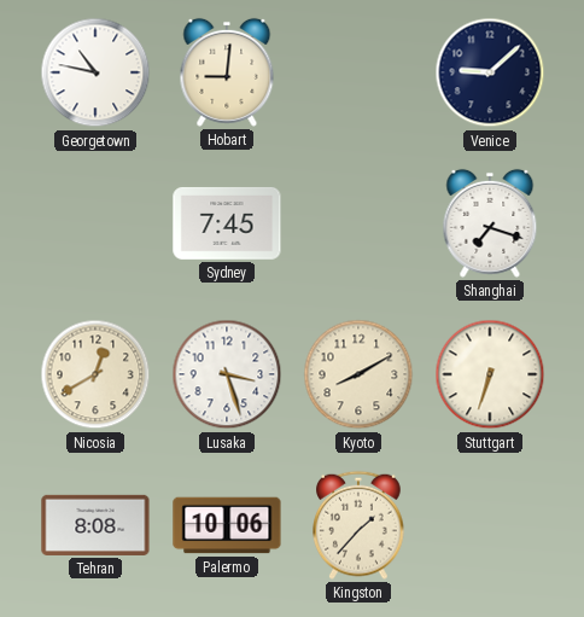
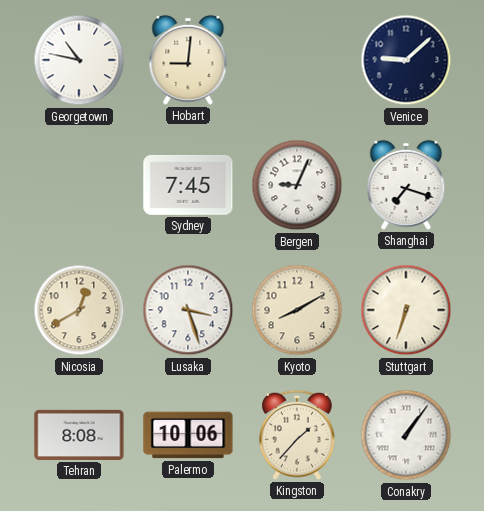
Bergen: none -> 9:04
Conakry: none -> 1:06
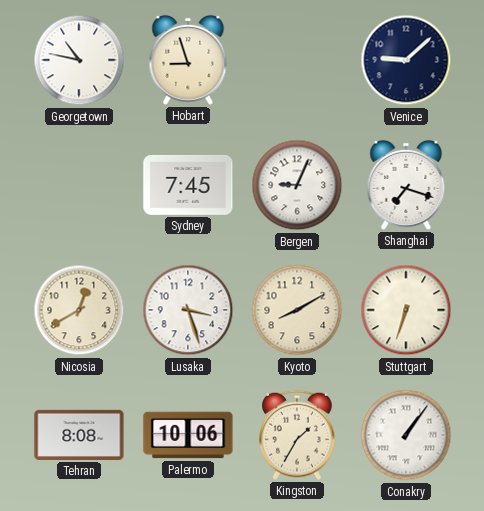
Hobart: 9:01 -> 8:57
Kingston: 1:37 -> 1:35
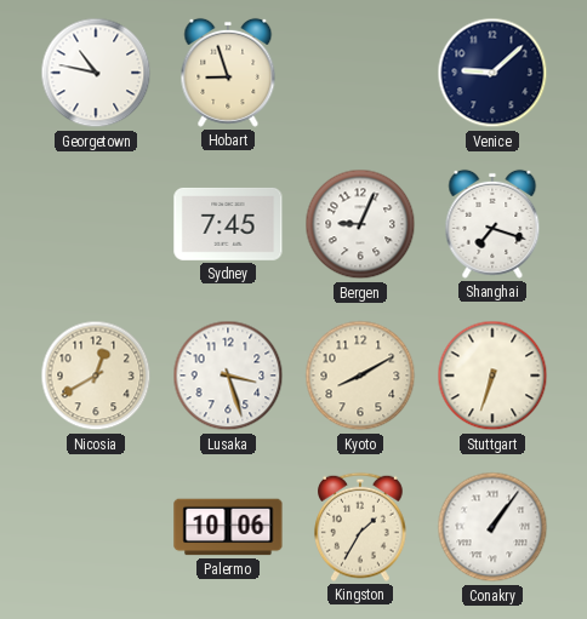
Tehran: 8:08 -> none
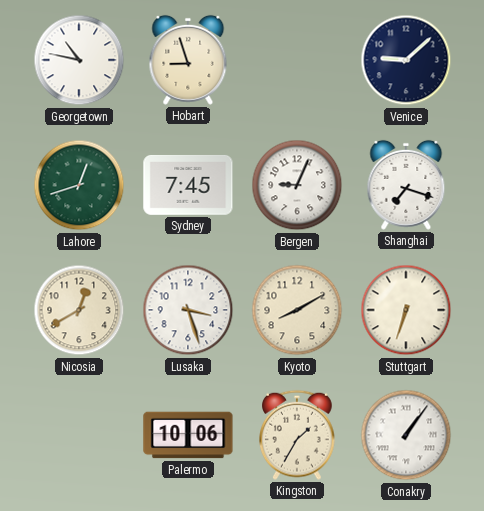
Lahore: none -> 12:42
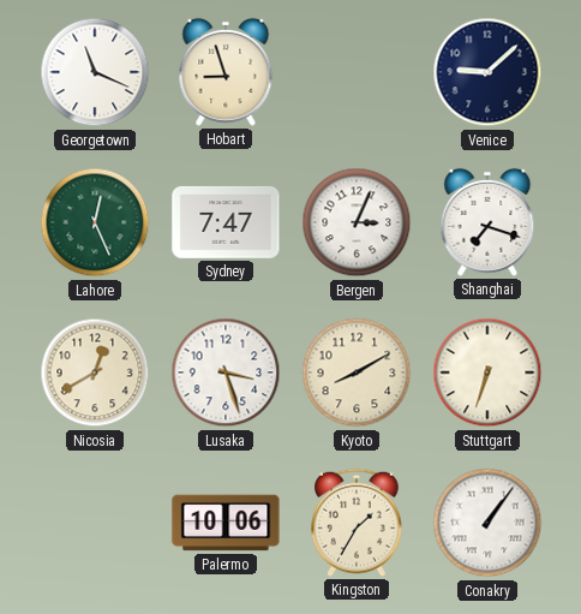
Georgetown: 10:47 -> 11:19
Lahore: 12:42 -> 12:26
Sydney: 7:45 -> 7:47
Bergen: 9:04 -> 3:04
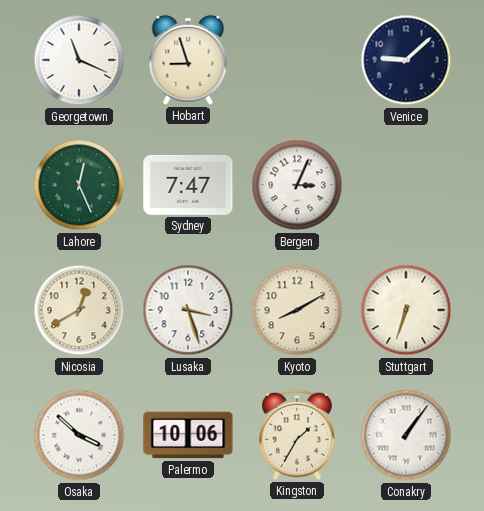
Shanghai: 7:18 -> none
Osaka: none -> 3:52
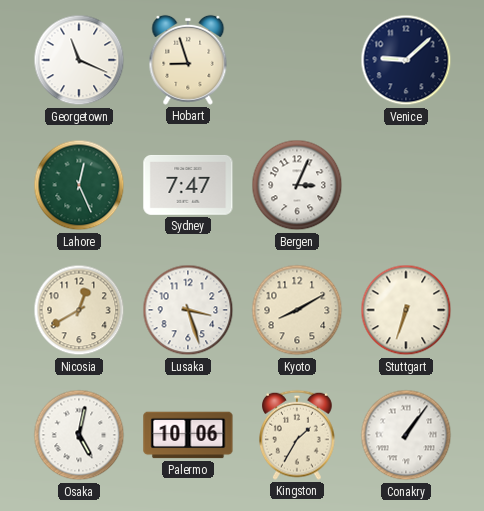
Osaka: 3:52 -> 5:02
